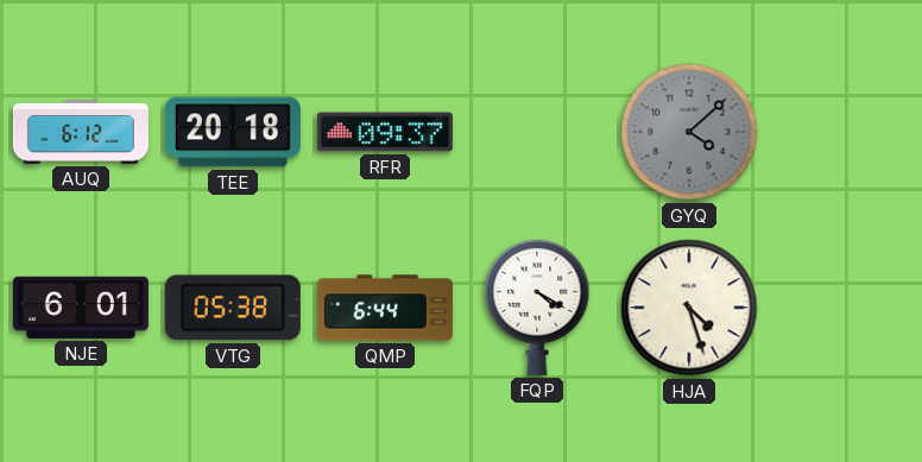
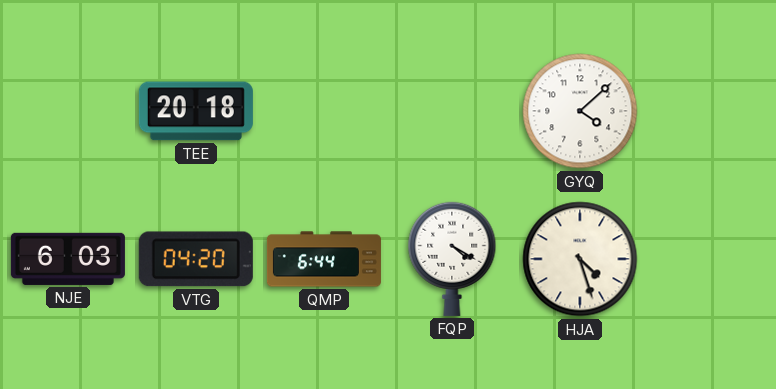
AUQ: 6:12 -> none
RFR: 09:37 -> none
GYQ dial: grey -> white
NJE: 6:01 -> 6:03
VTG: 05:38 -> 04:20
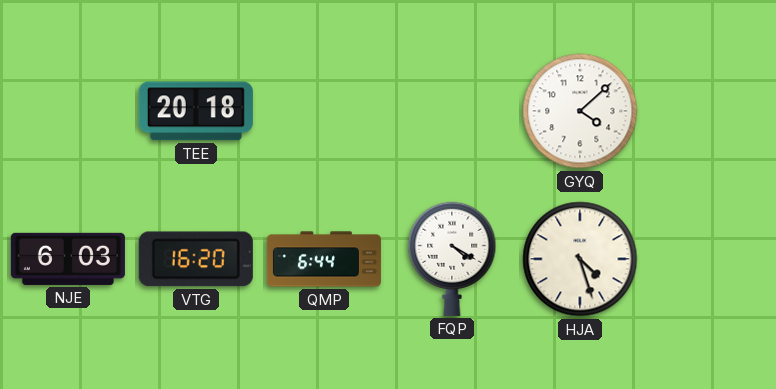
VTG: 04:20 -> 16:20
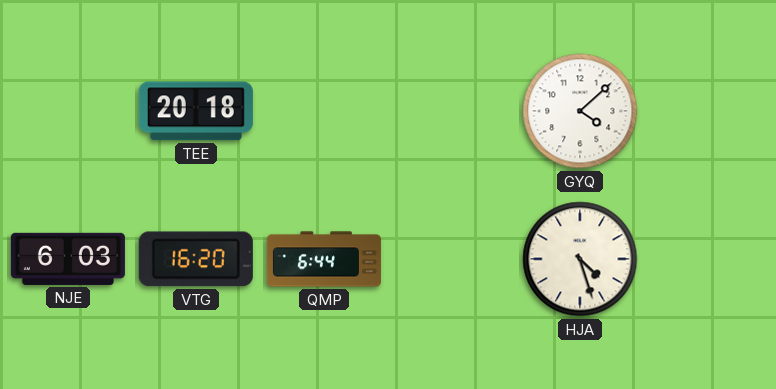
FQP: 4:20 -> none
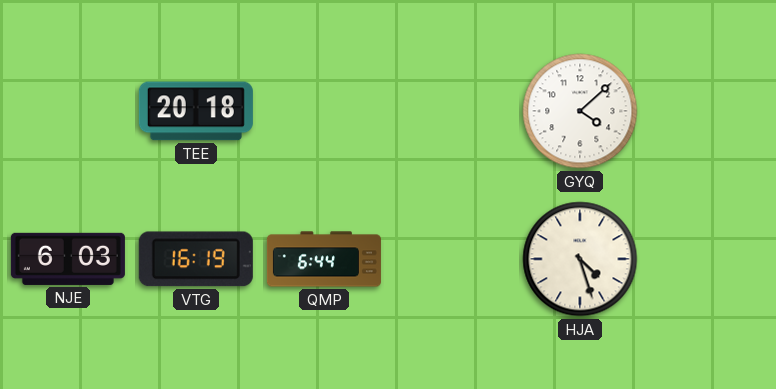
VTG: 16:20 -> 16:19
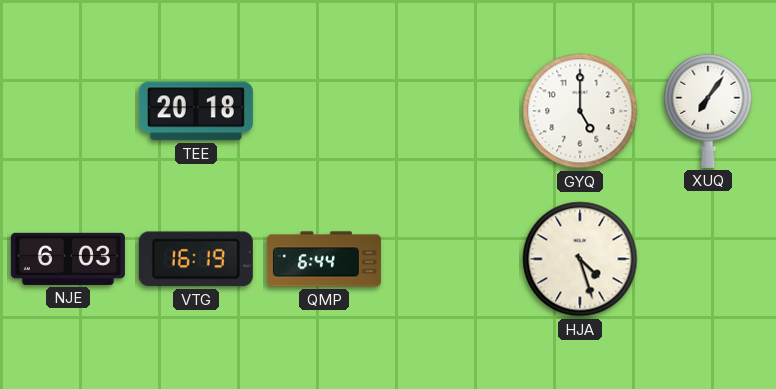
GYQ: 4:08 -> 5:00
XUQ: none -> 7:06
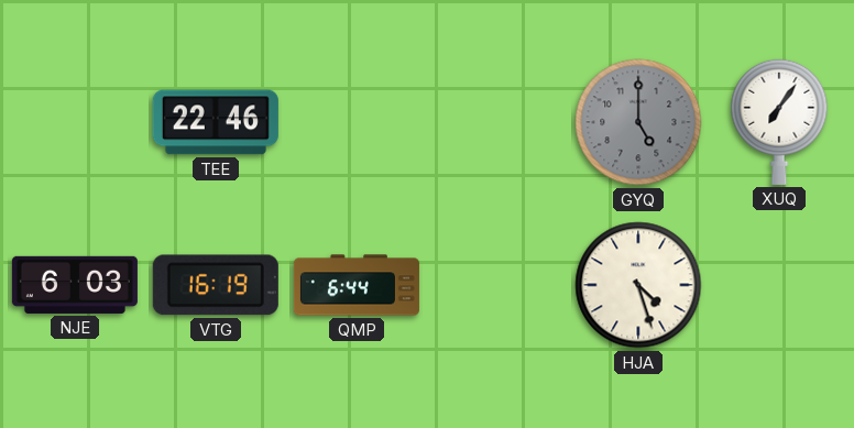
TEE: 20:18 -> 22:46
GYQ dial: white -> grey
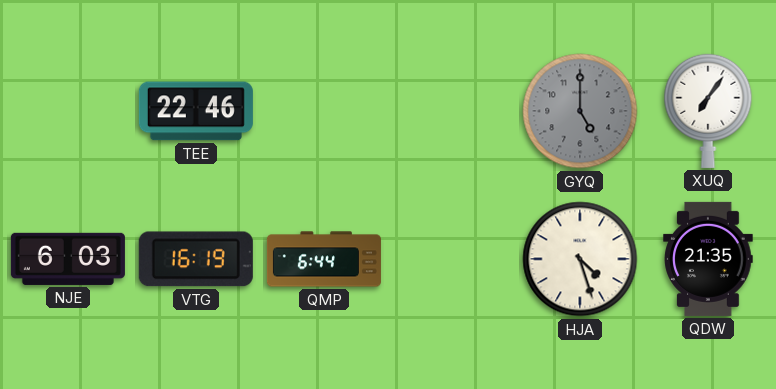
QDW: none -> 21:35
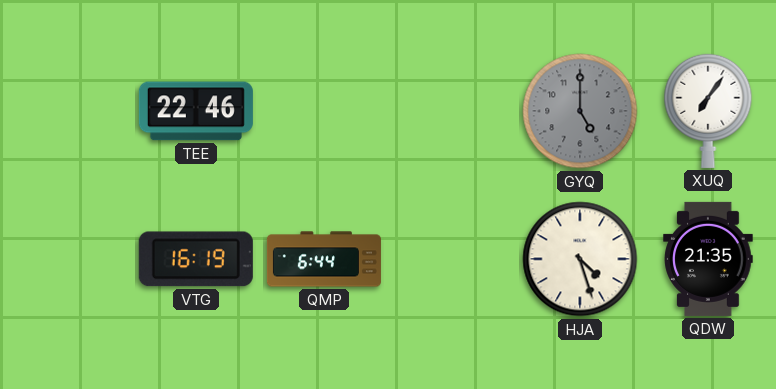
NJE: 6:03 -> none
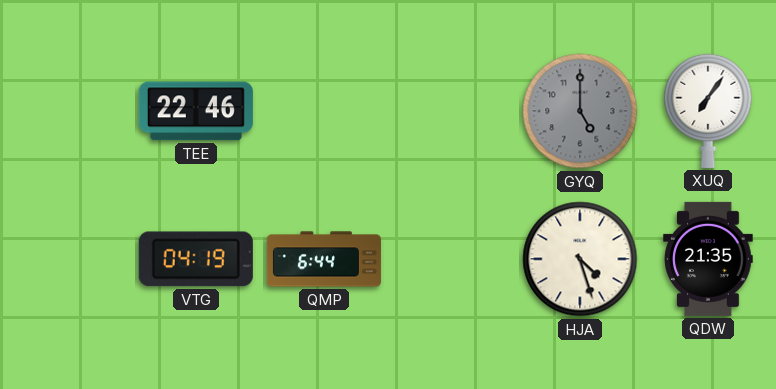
VTG: 16:19 -> 04:19
